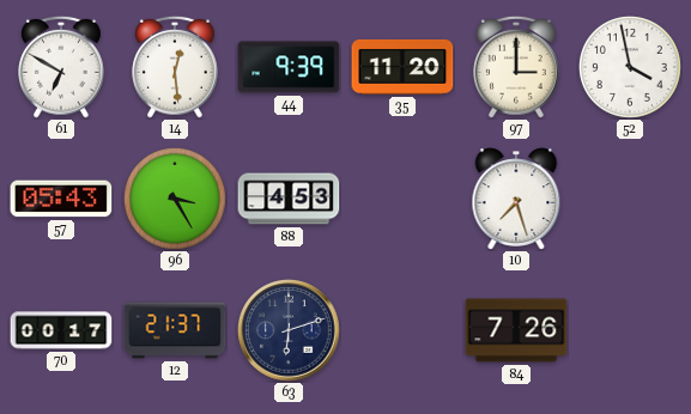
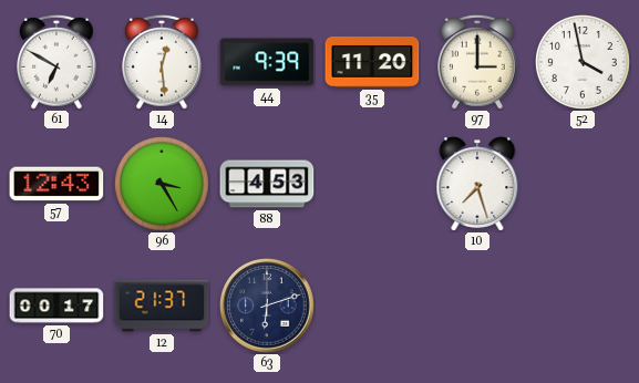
57: 05:43 -> 12:43
84: 7:26 -> none
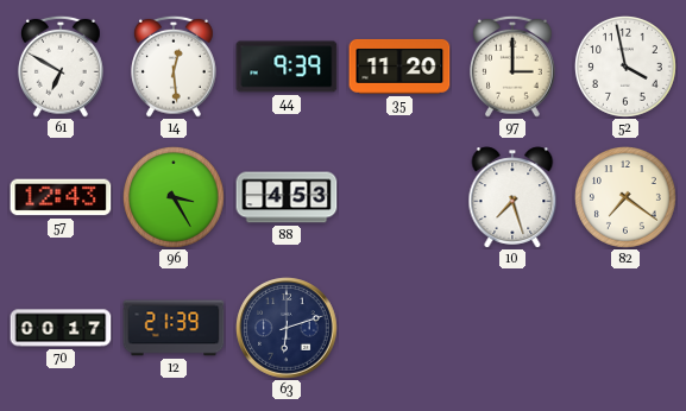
82: none -> 7:21
12: 21:37 -> 21:39
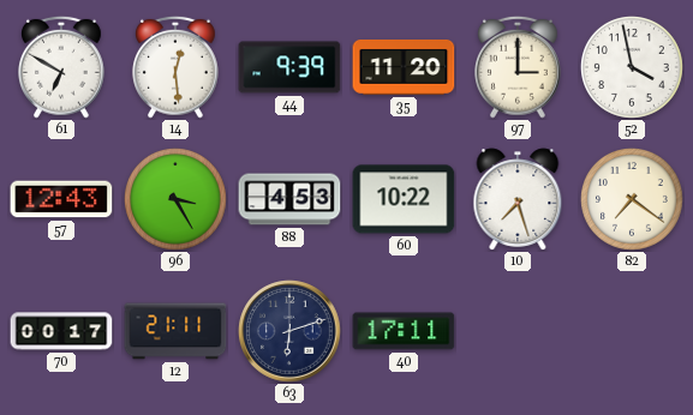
60: none -> 10:22
12: 21:39 -> 21:11
40: none -> 17:11
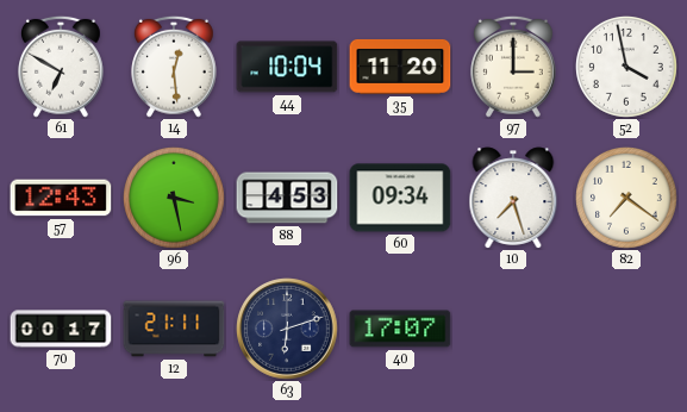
44: 9:39 -> 10:04
96: 3:25 -> 3:28
60: 10:22 -> 09:34
40: 17:11 -> 17:07
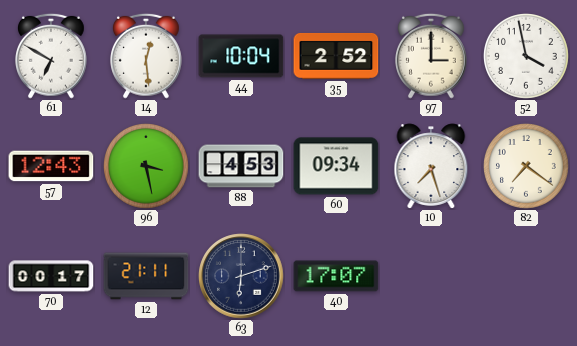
35: 11:20 -> 2:52
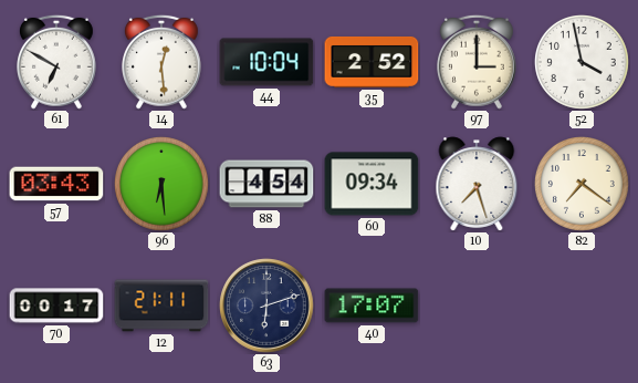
57: 12:43 -> 03:43
96: 3:28 -> 6:29
88: 4:53 -> 4:54
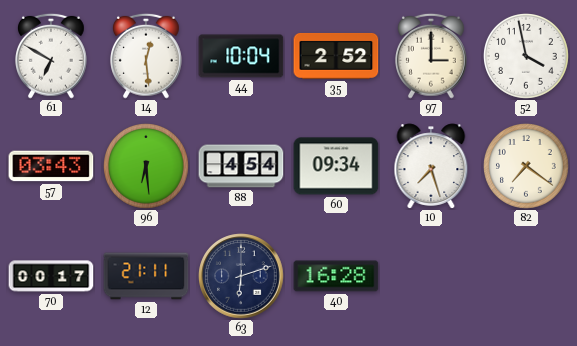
40: 17:07 -> 16:28
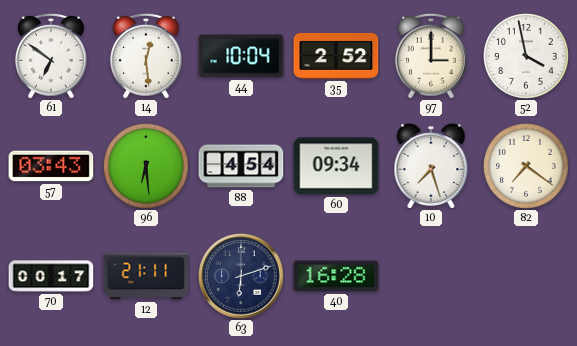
61: 6:50 -> 6:51
